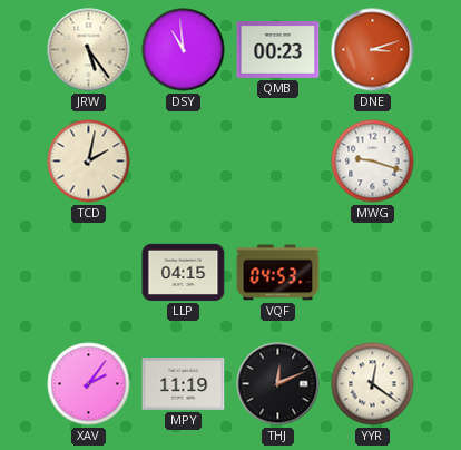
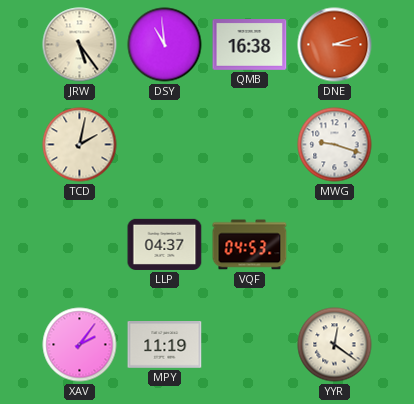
QMB: 00:23 -> 16:38
LLP: 04:15 -> 04:37
THJ: 12:11 -> none
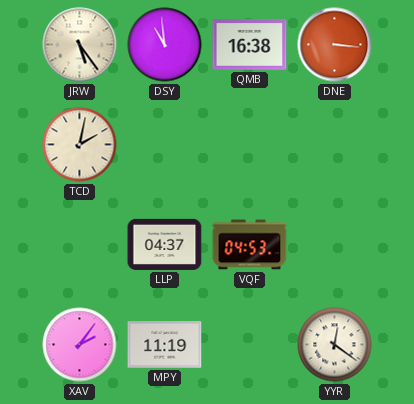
DNE: 3:12 -> 3:16
MWG: 9:18 -> none
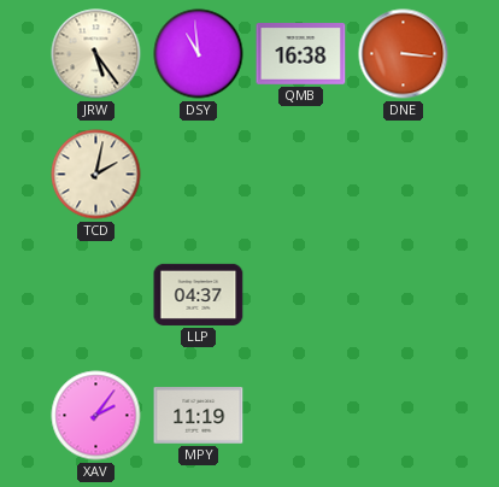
VQF: 04:53 -> none
YYR: 12:21 -> none
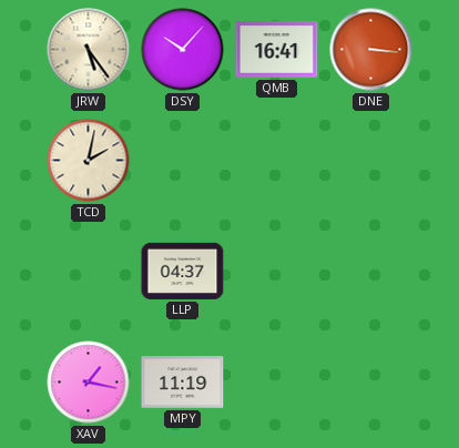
DSY: 10:59 -> 10:07
QMB: 16:38 -> 16:41
XAV: 2:06 -> 1:17
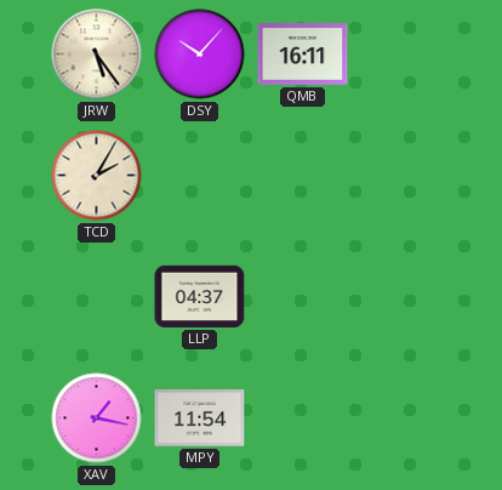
QMB: 16:41 -> 16:11
DNE: 3:16 -> none
TCD: 2:02 -> 2:05
MPY: 11:19 -> 11:54
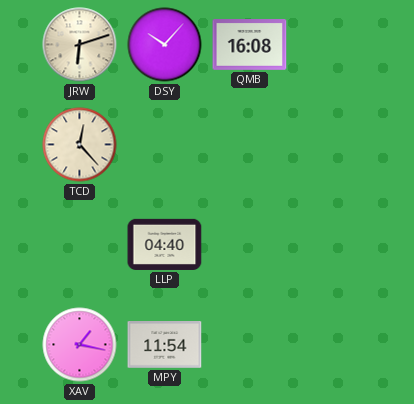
JRW: 5:24 -> 6:12
QMB: 16:11 -> 16:08
TCD: 2:05 -> 12:23
LLP: 04:37 -> 04:40
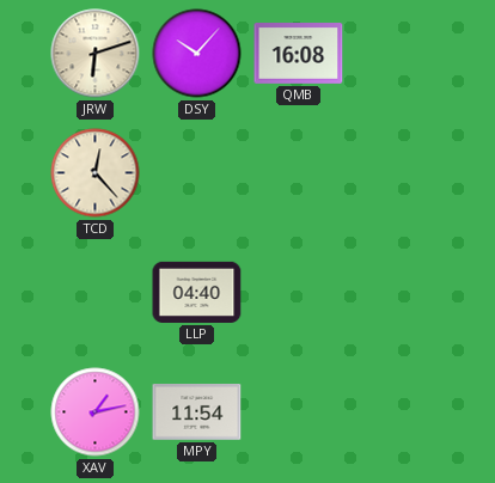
XAV: 1:17 -> 1:13
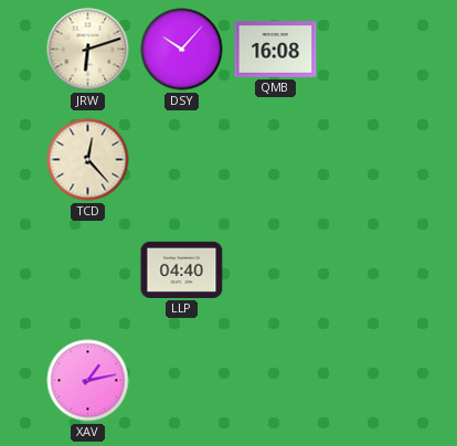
MPY: 11:54 -> none
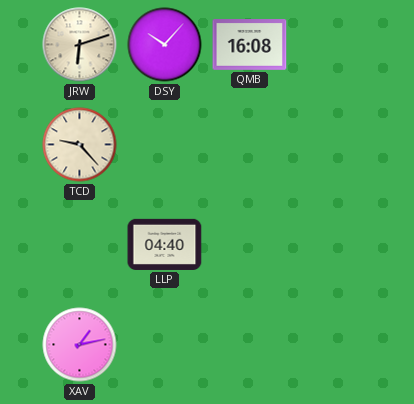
TCD: 12:23 -> 9:23
